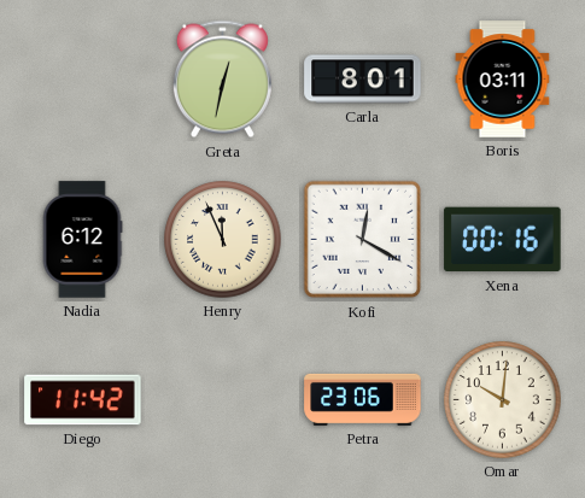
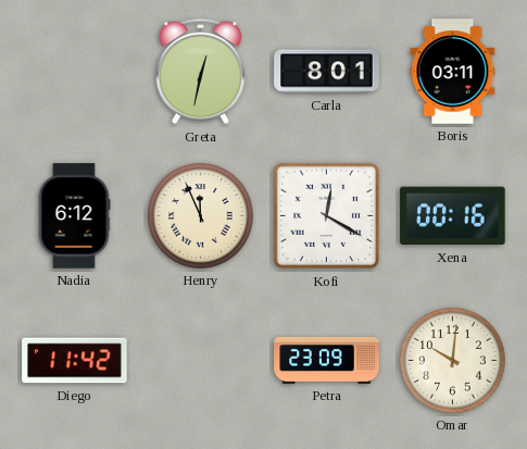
Petra: 23:06 -> 23:09
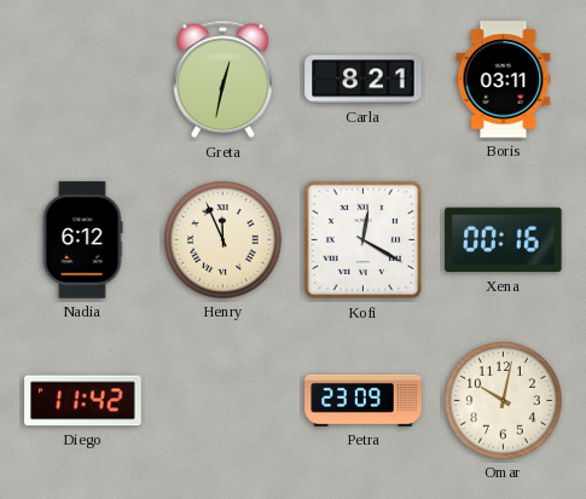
Carla: 8:01 -> 8:21
Omar: 10:01 -> 10:02
